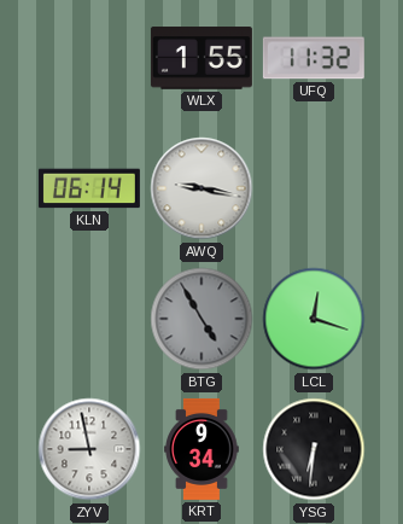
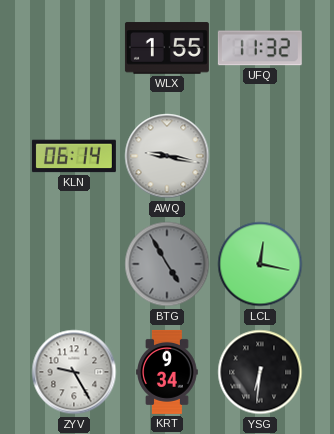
LCL: 12:18 -> 12:17
ZYV: 8:58 -> 9:25
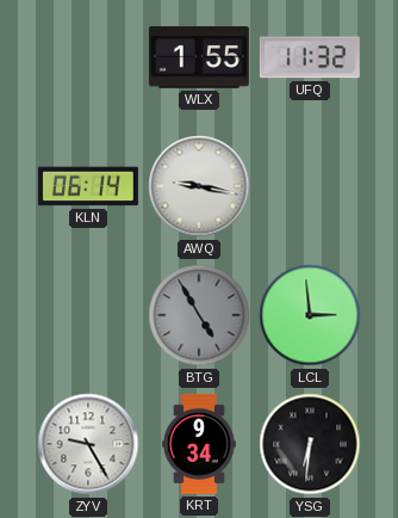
LCL: 12:17 -> 2:59
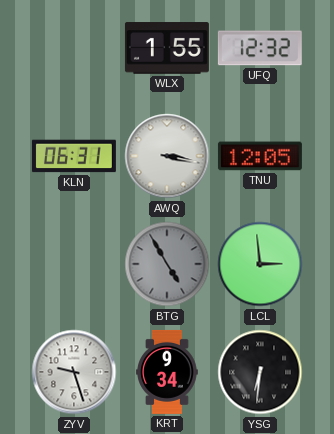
UFQ: 11:32 -> 12:32
KLN: 06:14 -> 06:31
AWQ: 9:17 -> 3:17
TNU: none -> 12:05
ZYV: 9:25 -> 9:27
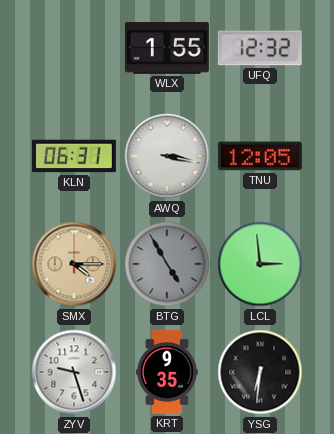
SMX: none -> 4:15
KRT: 9:34 -> 9:35
